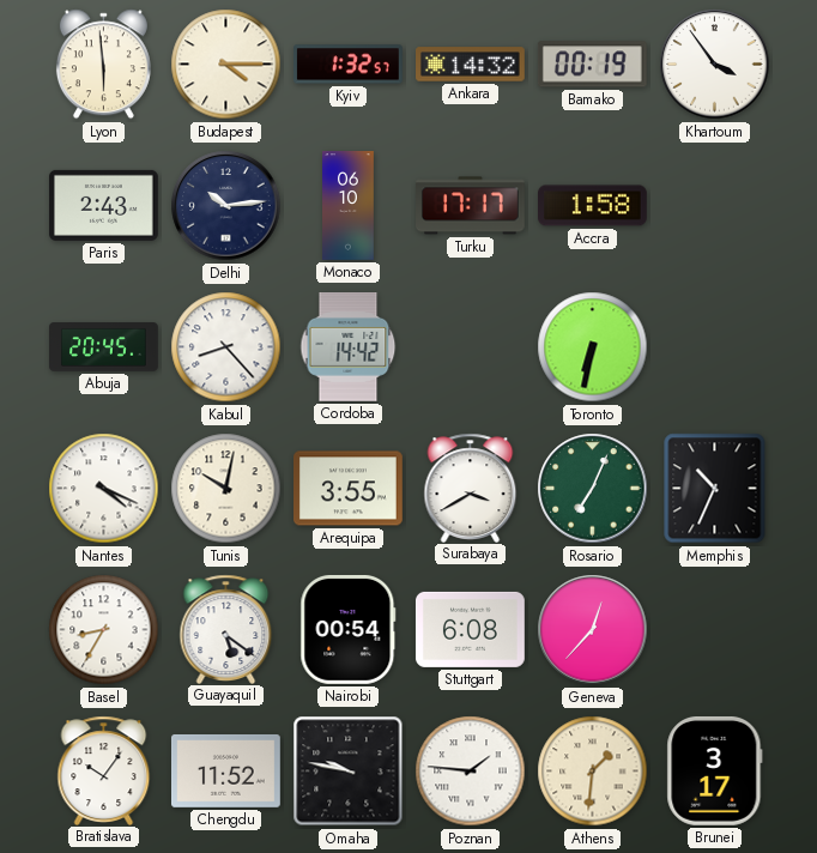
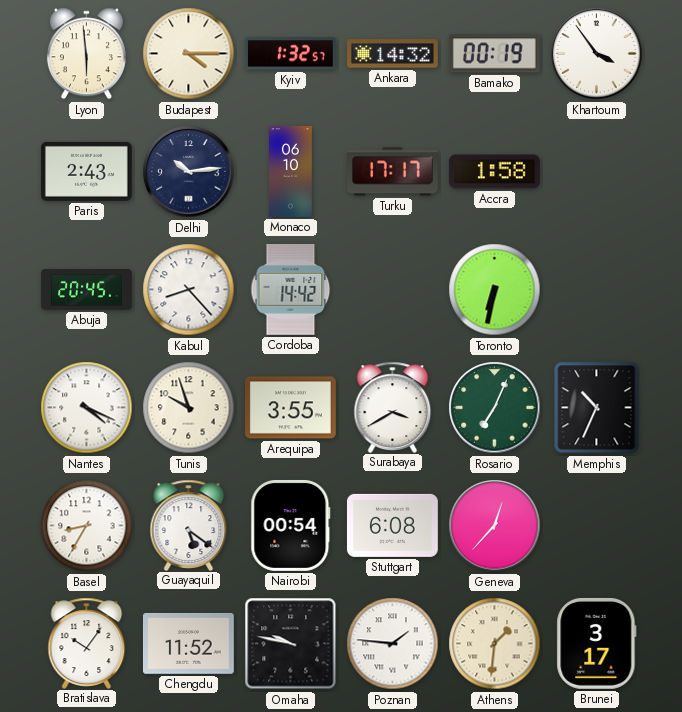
Tunis: 10:02 -> 9:57
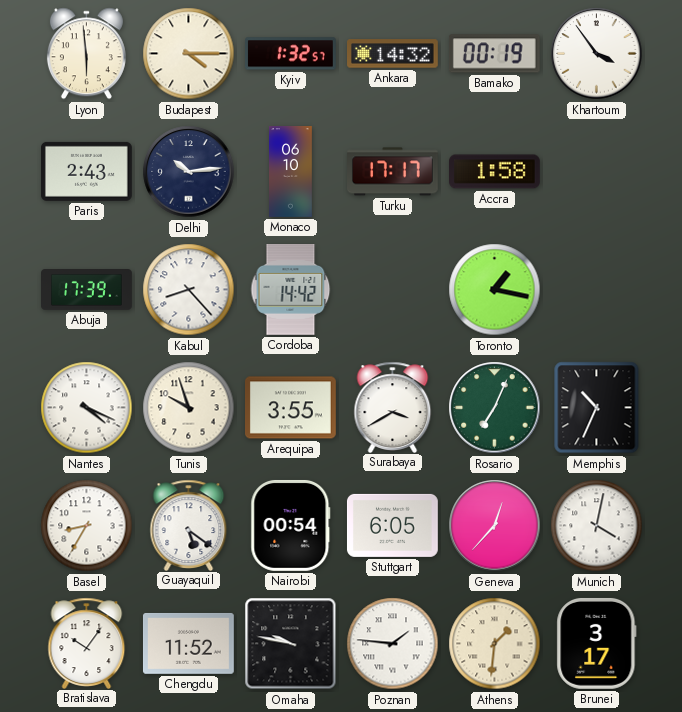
Abuja: 20:45 -> 17:39
Toronto: 6:32 -> 1:17
Stuttgart: 6:08 -> 6:05
Munich: none -> 4:02
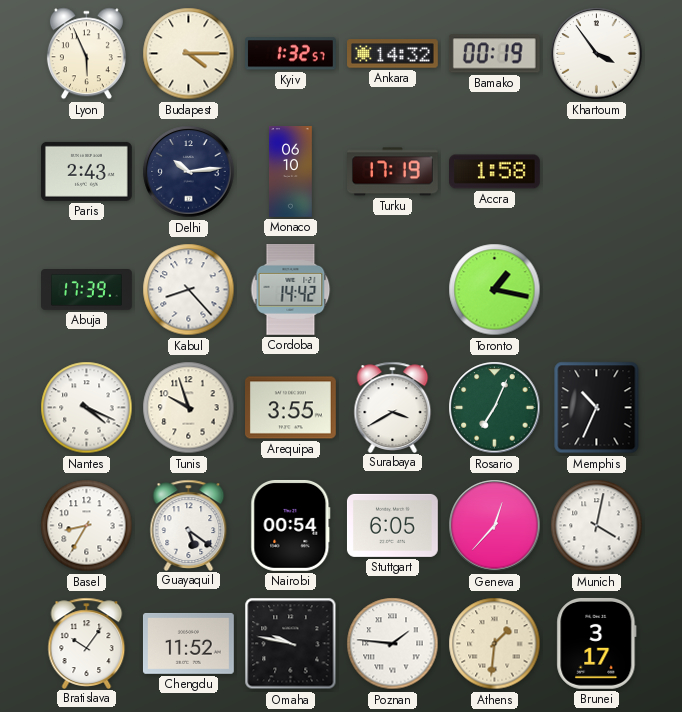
Lyon: 5:59 -> 5:56
Turku: 17:17 -> 17:19
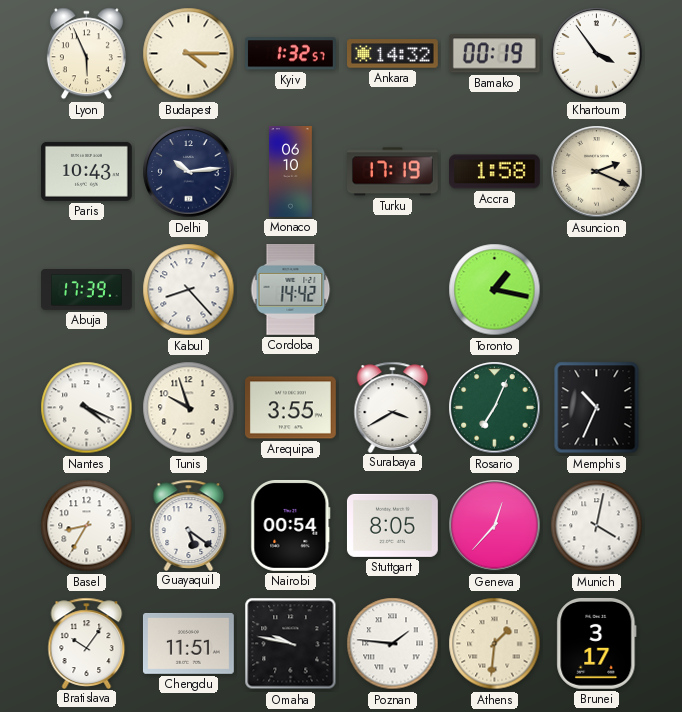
Paris: 2:43 -> 10:43
Asuncion: none -> 2:19
Stuttgart: 6:05 -> 8:05
Chengdu: 11:52 -> 11:51
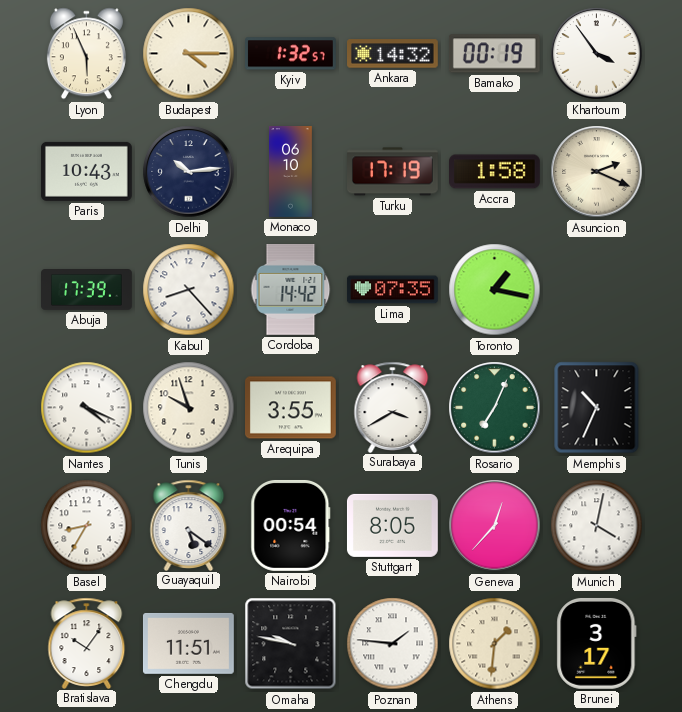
Lima: none -> 07:35
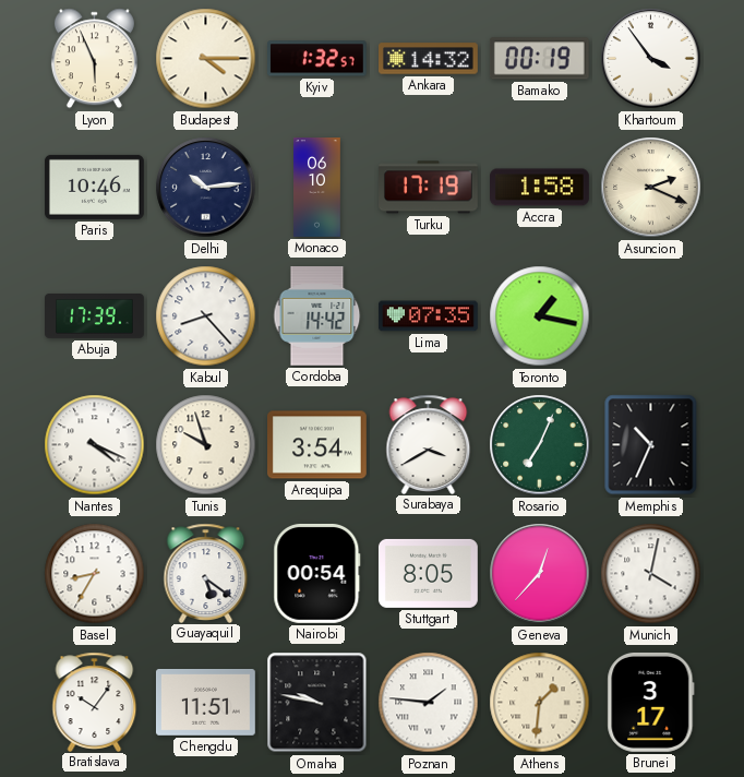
Paris: 10:43 -> 10:46
Arequipa: 3:55 -> 3:54
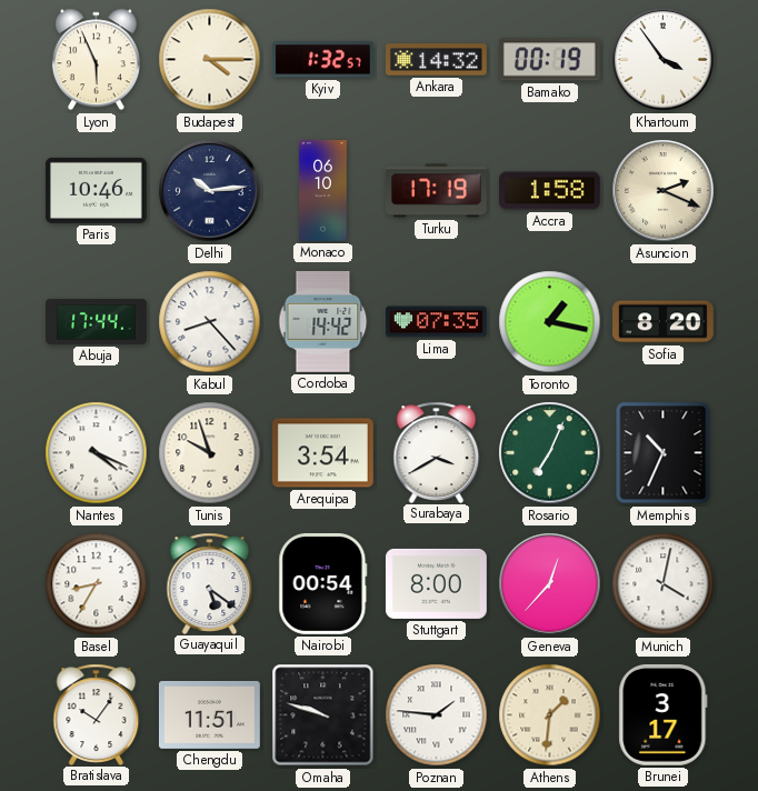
Abuja: 17:39 -> 17:44
Sofia: none -> 8:20
Stuttgart: 8:05 -> 8:00
Omaha: 9:47 -> 9:48
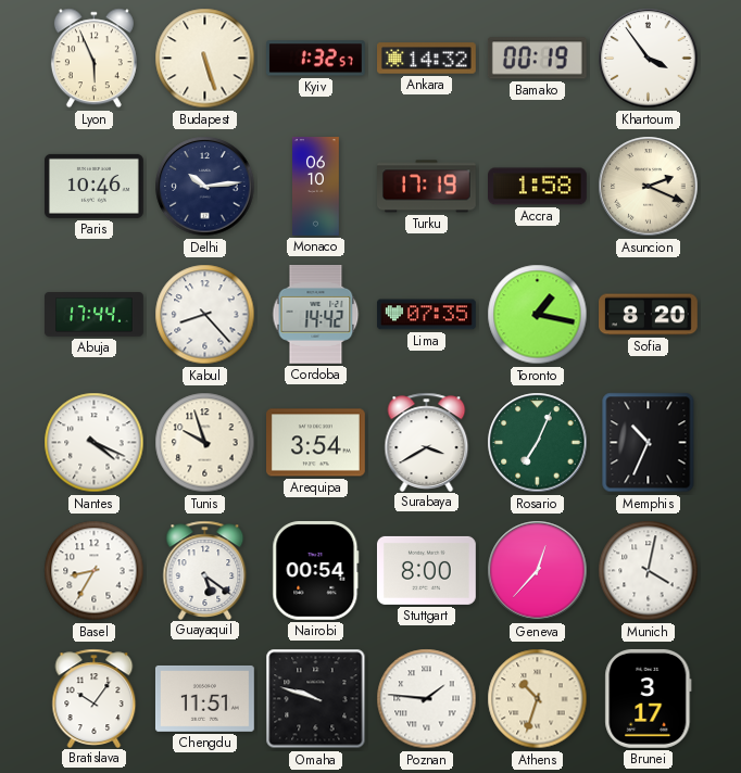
Budapest: 4:15 -> 5:27
Athens: 1:31 -> 10:33
